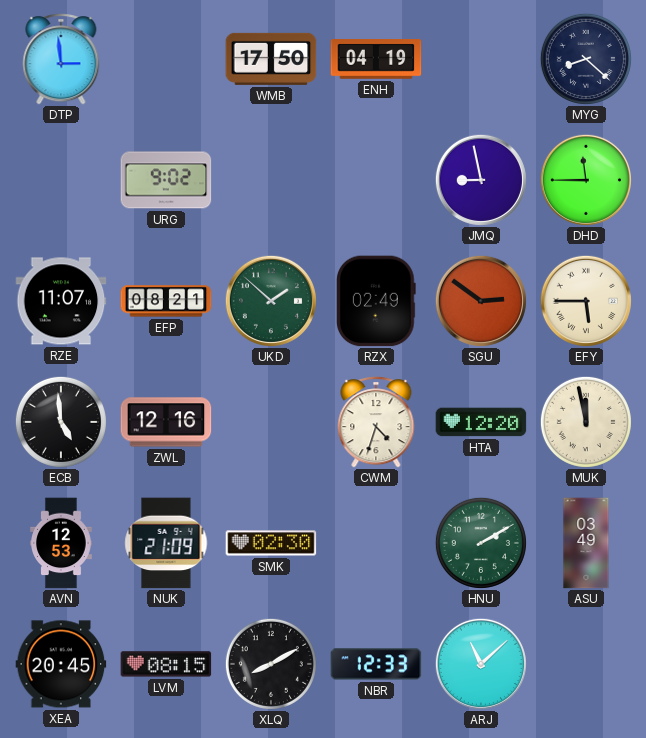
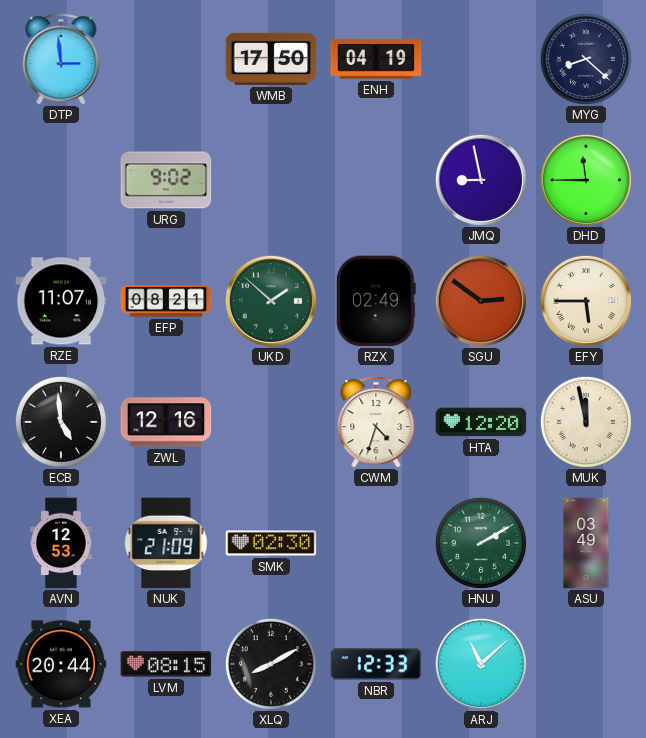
XEA: 20:45 -> 20:44
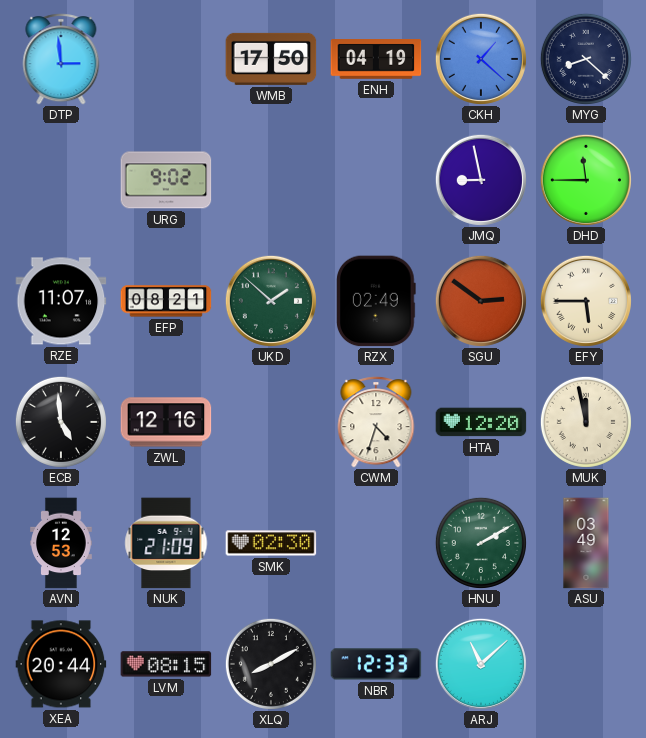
CKH: none -> 1:22
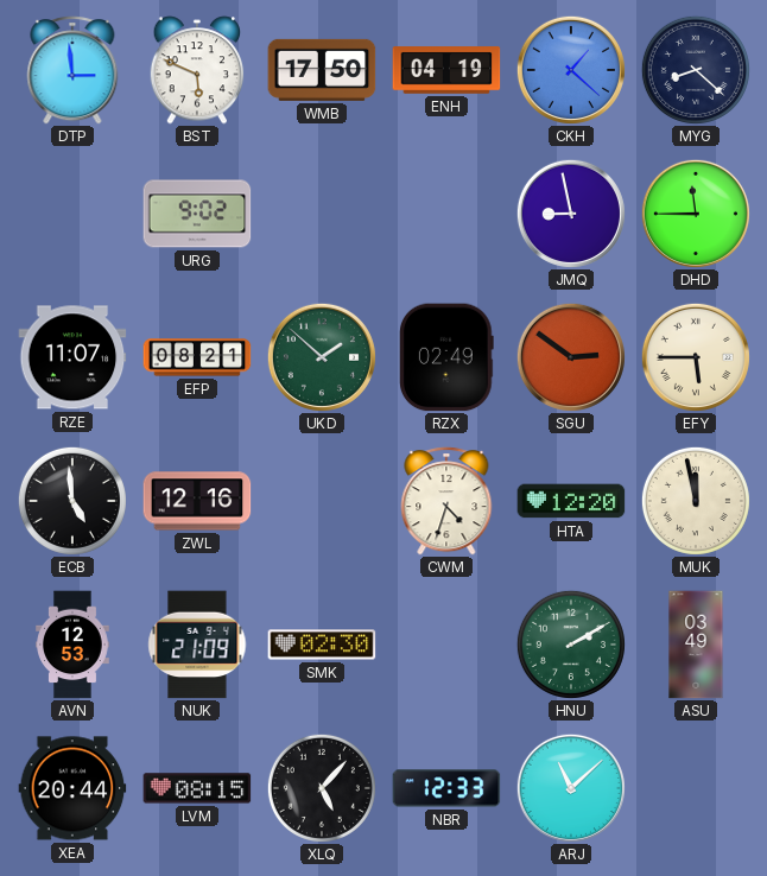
BST: none -> 5:49
XLQ: 8:10 -> 5:07
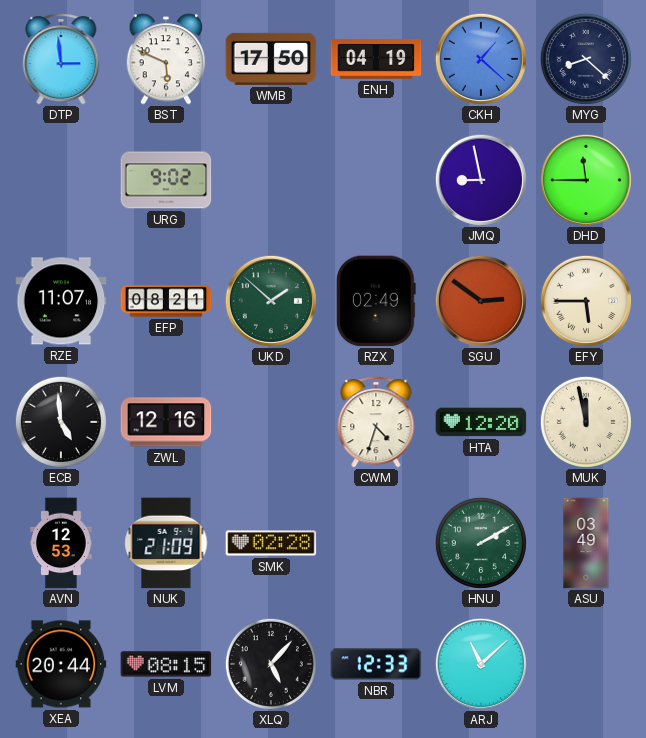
SMK: 02:30 -> 02:28
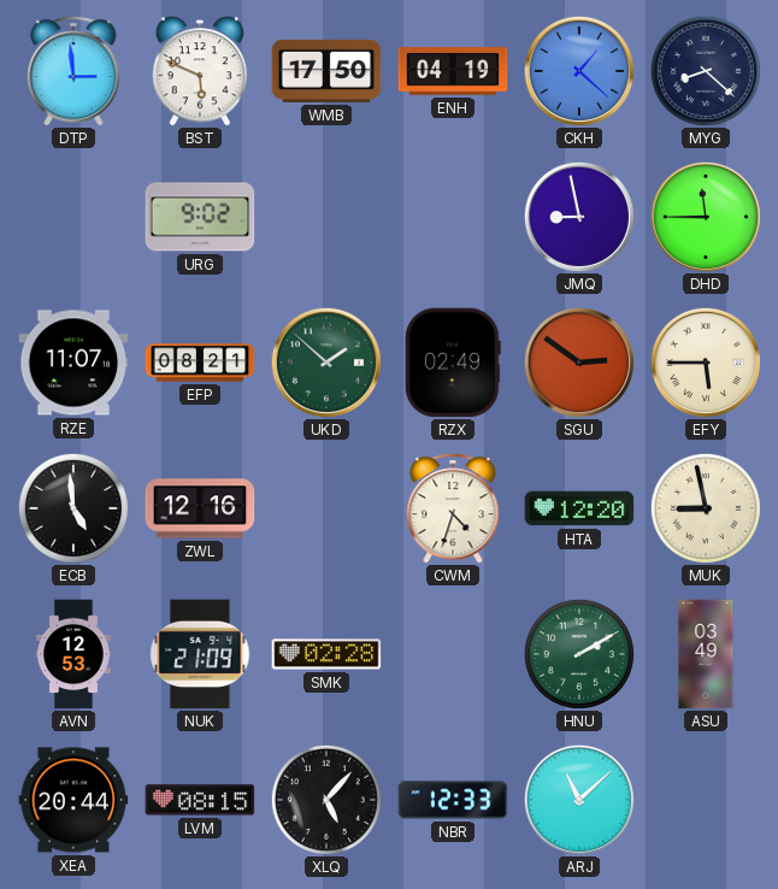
MUK: 11:58 -> 8:58
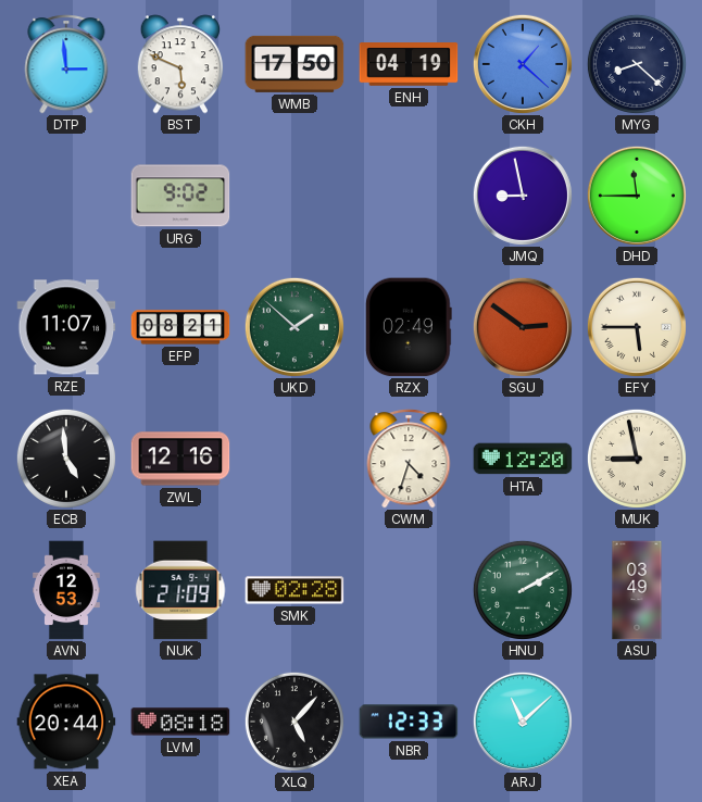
LVM: 08:15 -> 08:18
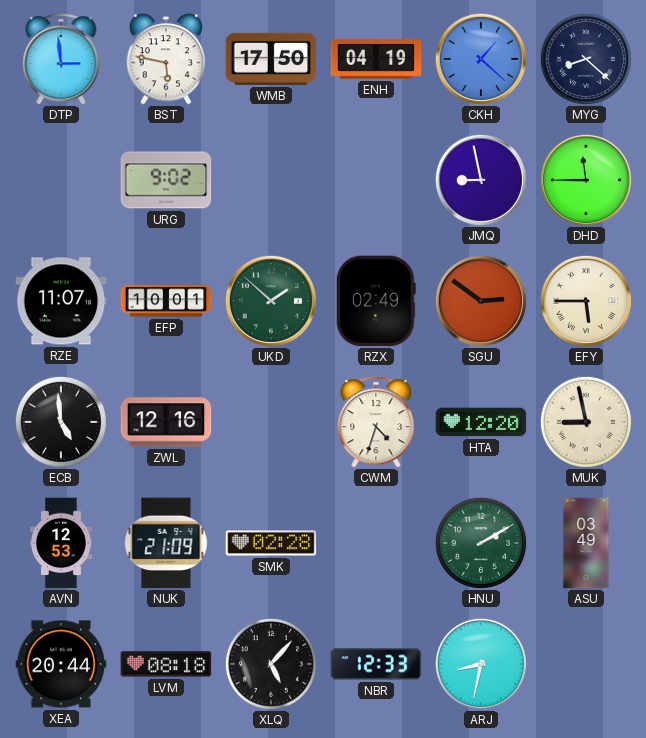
BST: 5:49 -> 5:47
EFP: 08:21 -> 10:01
ARJ: 11:08 -> 8:32
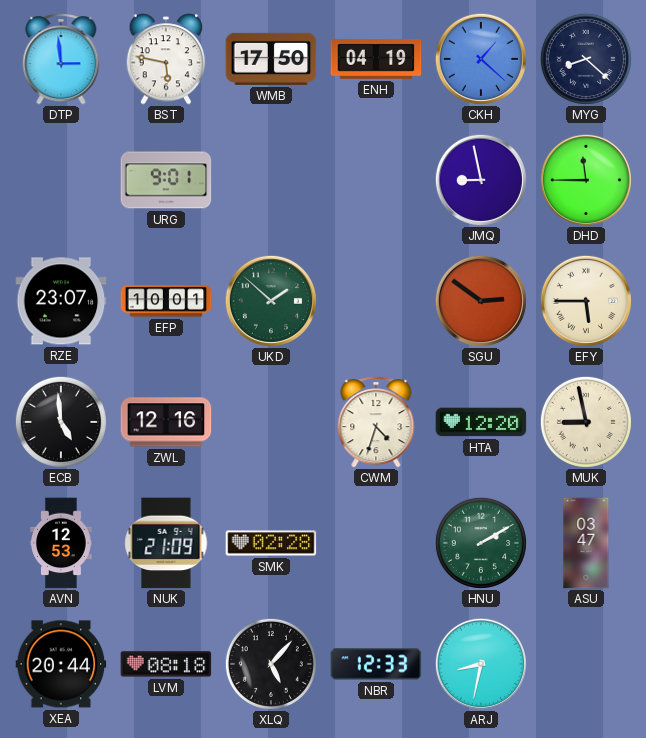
URG: 9:02 -> 9:01
RZE: 11:07 -> 23:07
RZX: 02:49 -> none
ASU: 03:49 -> 03:47
